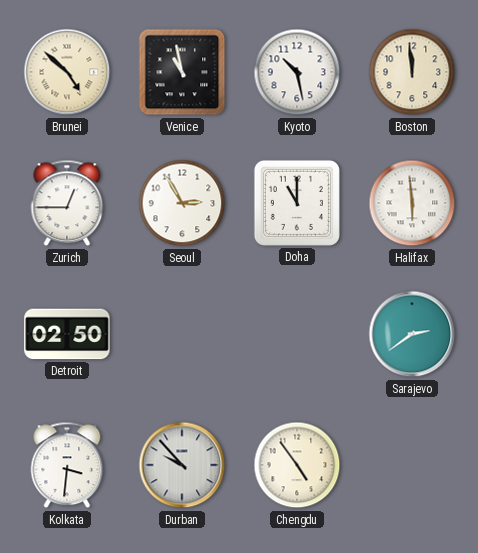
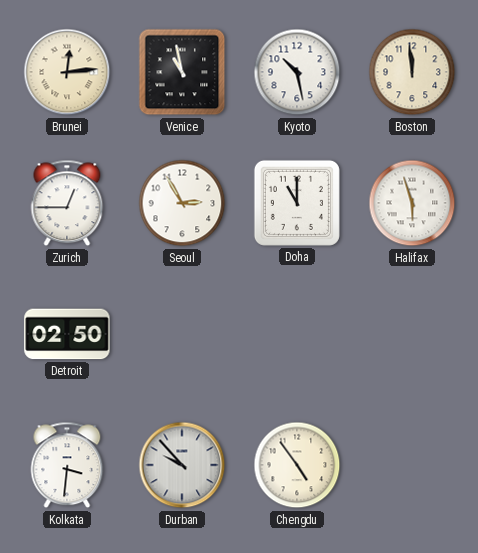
Brunei: 4:52 -> 12:14
Halifax: 5:59 -> 5:57
Sarajevo: 2:39 -> none
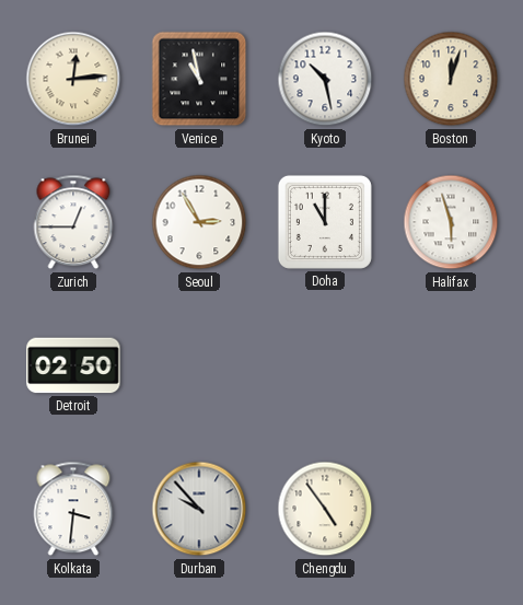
Boston: 11:59 -> 12:03
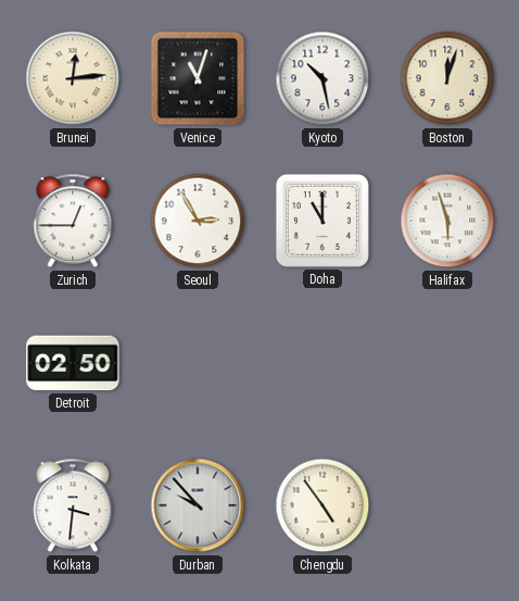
Venice: 10:58 -> 11:03
